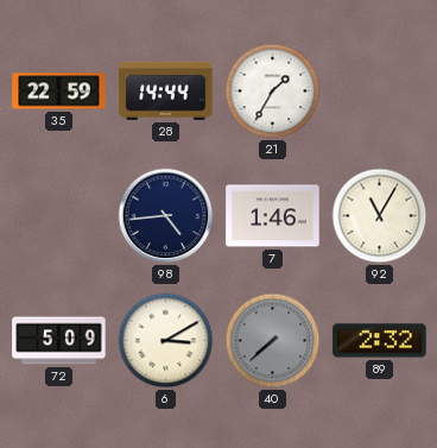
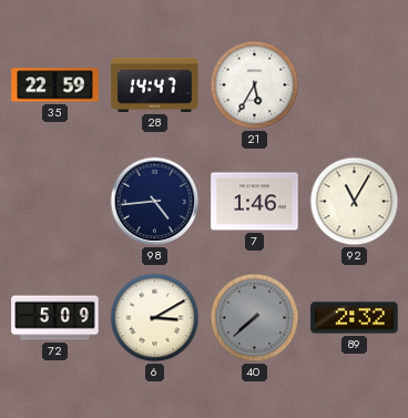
28: 14:44 -> 14:47
21: 1:35 -> 5:35
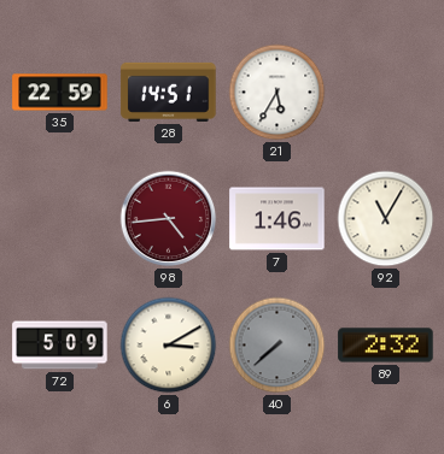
28: 14:47 -> 14:51
98 dial: navy -> burgundy
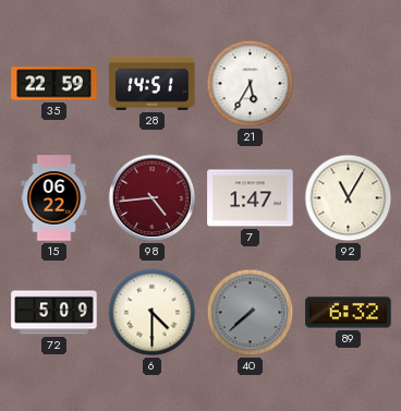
15: none -> 06:22
7: 1:46 -> 1:47
6: 3:10 -> 4:30
89: 2:32 -> 6:32
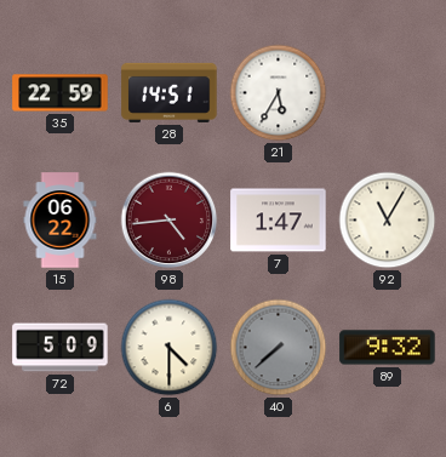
89: 6:32 -> 9:32
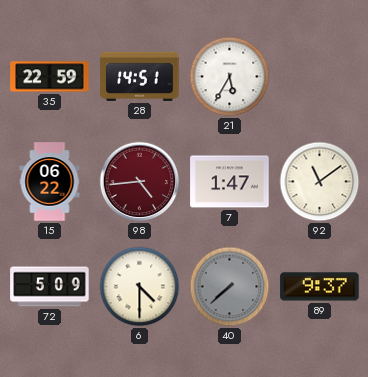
92: 11:05 -> 11:09
89: 9:32 -> 9:37
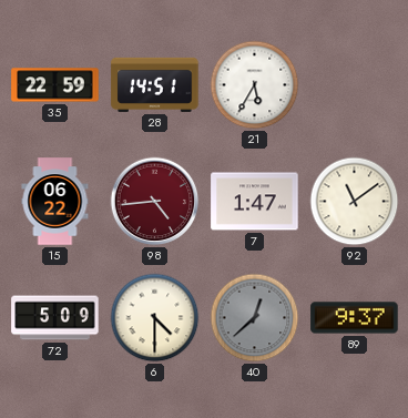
40: 7:38 -> 12:38
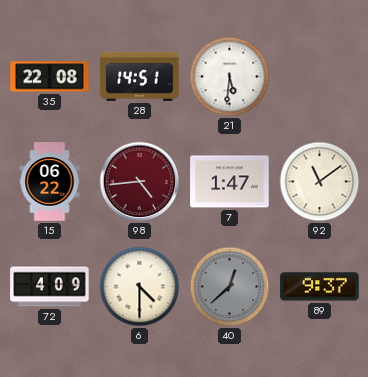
35: 22:59 -> 22:08
21: 5:35 -> 5:31
72: 5:09 -> 4:09
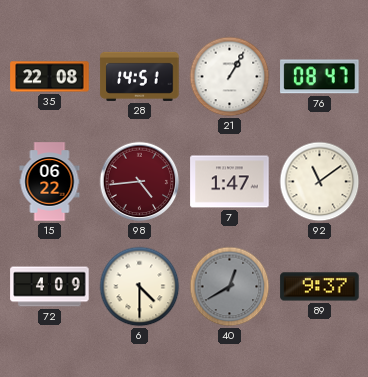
21: 5:31 -> 1:05
76: none -> 08:47
40: 12:38 -> 12:40
